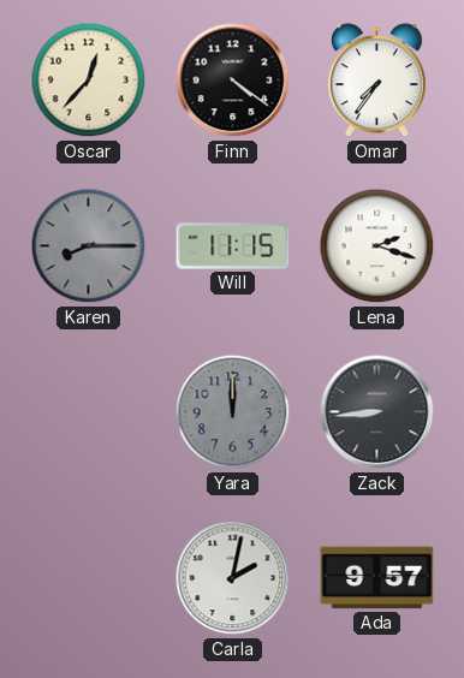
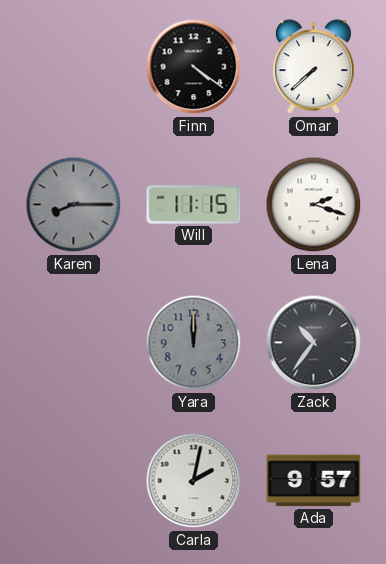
Oscar: 12:37 -> none
Omar: 7:36 -> 7:38
Zack: 8:44 -> 10:36
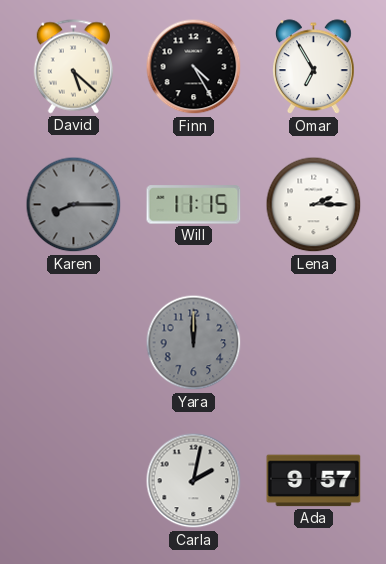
David: none -> 5:22
Finn: 4:21 -> 4:25
Omar: 7:38 -> 6:55
Lena: 2:18 -> 2:15
Zack: 10:36 -> none
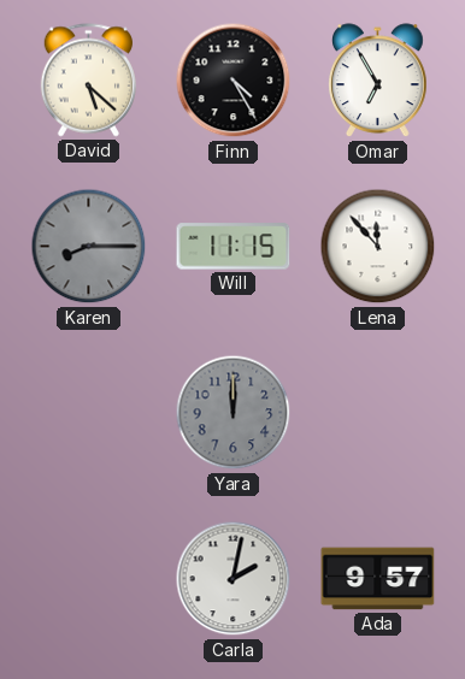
Lena: 2:15 -> 11:53
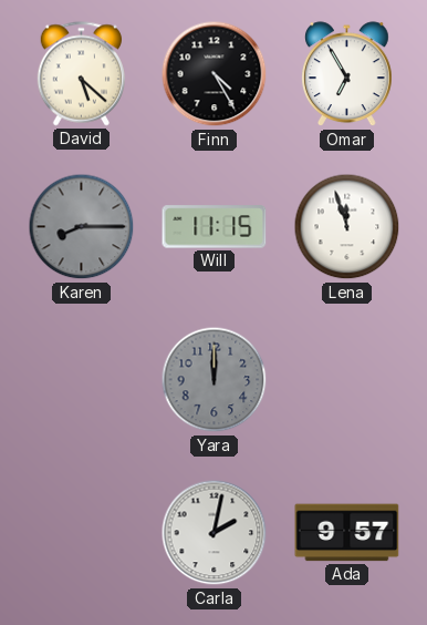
Lena: 11:53 -> 11:57
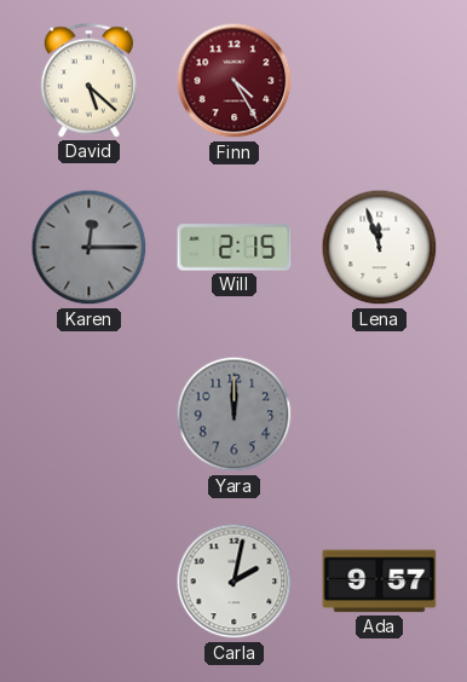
Finn dial: black -> burgundy
Omar: 6:55 -> none
Karen: 8:15 -> 12:15
Will: 11:15 -> 2:15
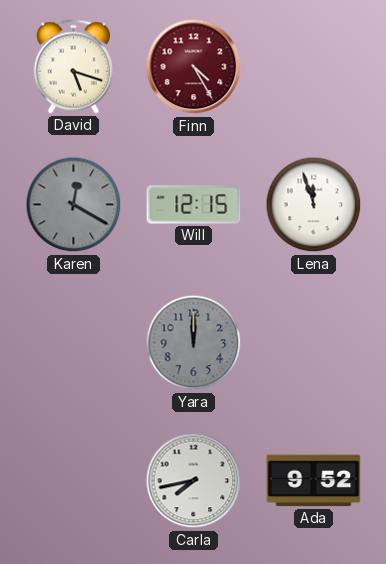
David: 5:22 -> 5:18
Karen: 12:15 -> 12:20
Will: 2:15 -> 12:15
Carla: 2:02 -> 7:43
Ada: 9:57 -> 9:52
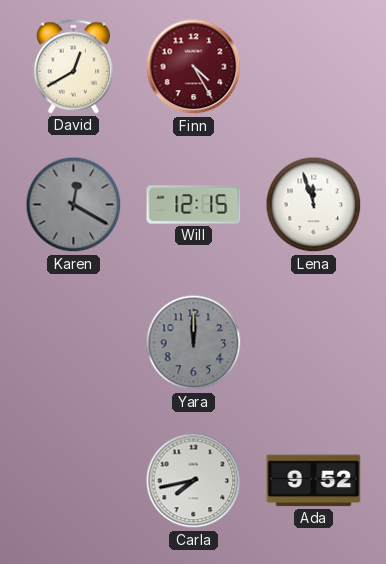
David: 5:18 -> 12:40
